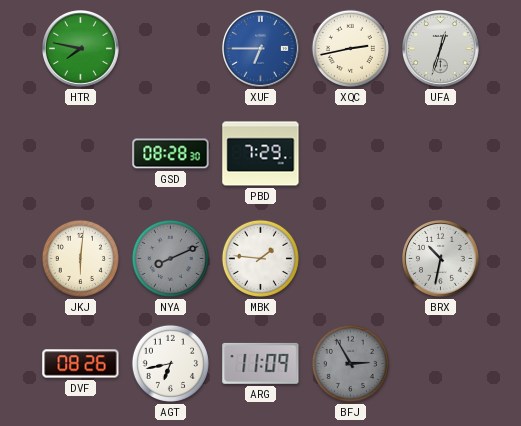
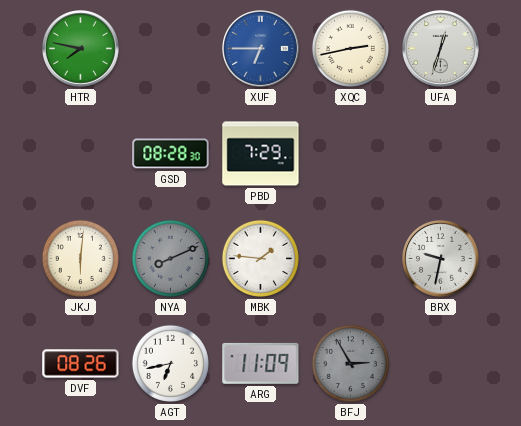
BRX: 10:32 -> 9:32
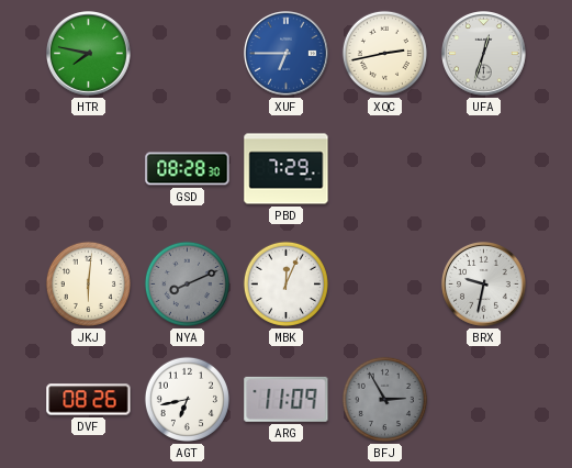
MBK: 1:46 -> 12:04
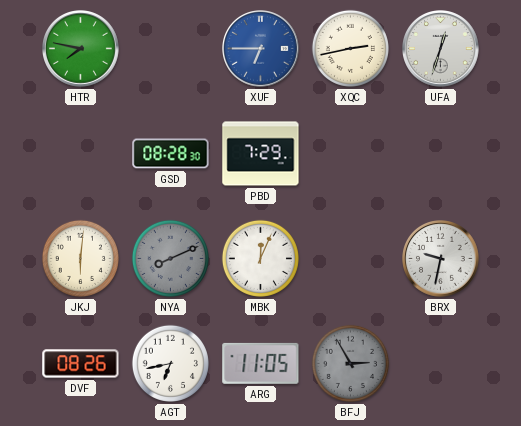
ARG: 11:09 -> 11:05
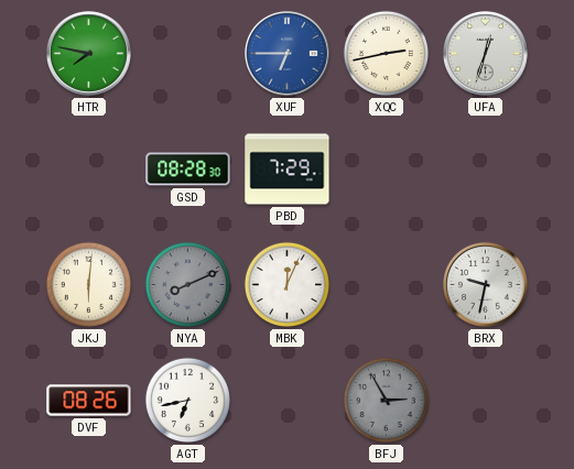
ARG: 11:05 -> none
